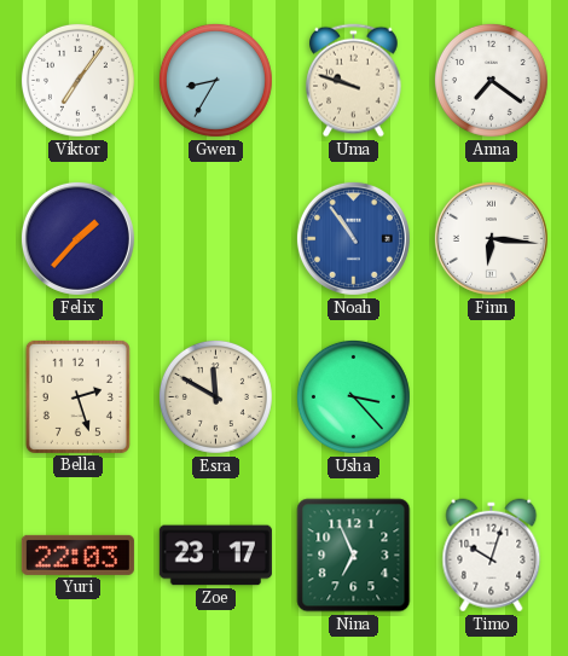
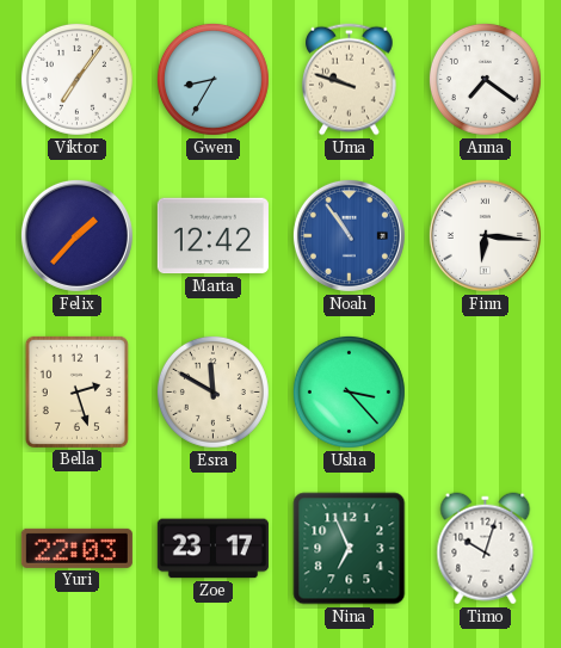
Marta: none -> 12:42
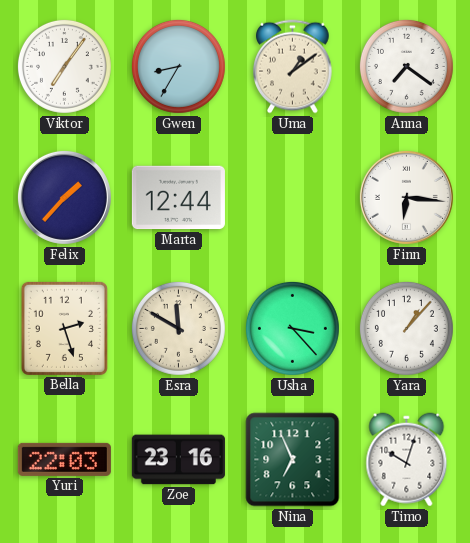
Uma: 9:48 -> 1:09
Marta: 12:42 -> 12:44
Noah: 10:54 -> none
Yara: none -> 1:07
Zoe: 23:17 -> 23:16
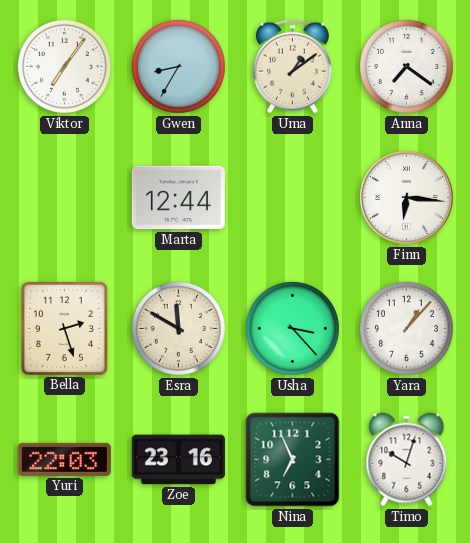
Felix: 1:37 -> none
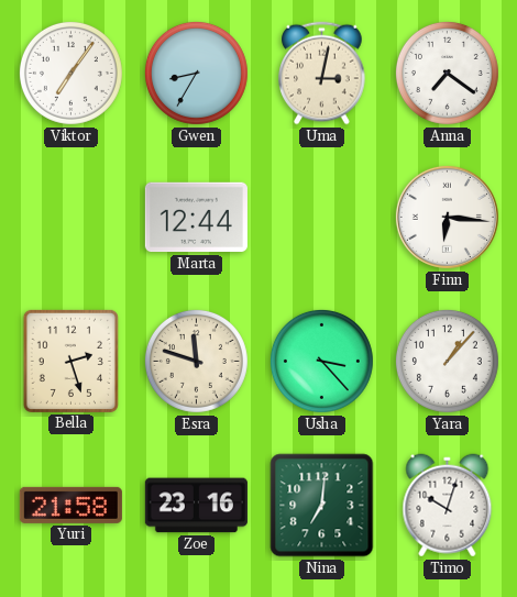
Uma: 1:09 -> 3:02
Esra: 11:50 -> 11:48
Yuri: 22:03 -> 21:58
Nina: 6:56 -> 7:01
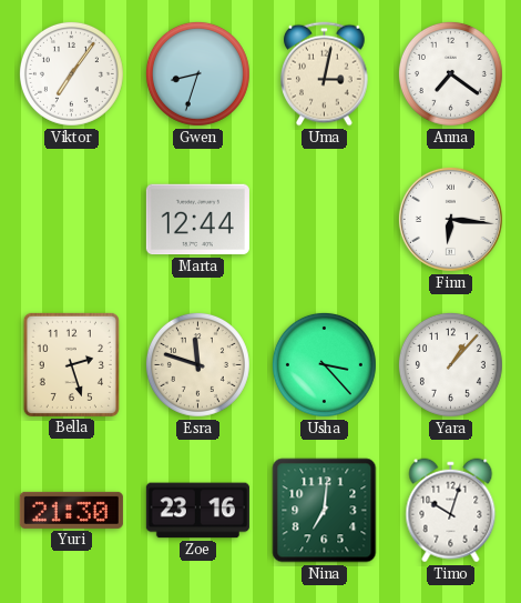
Gwen: 8:35 -> 8:33
Yuri: 21:58 -> 21:30
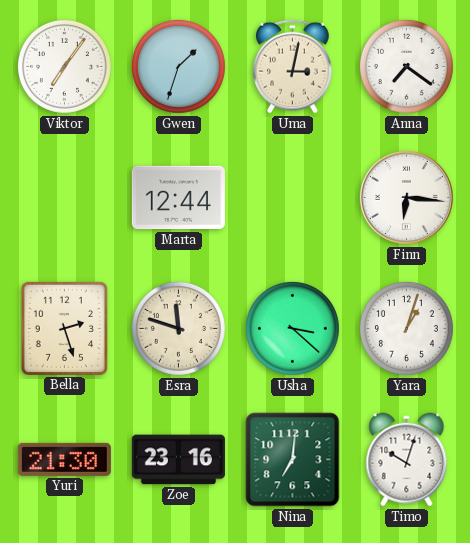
Gwen: 8:33 -> 1:33
Usha: 3:23 -> 3:22
Yara: 1:07 -> 1:03
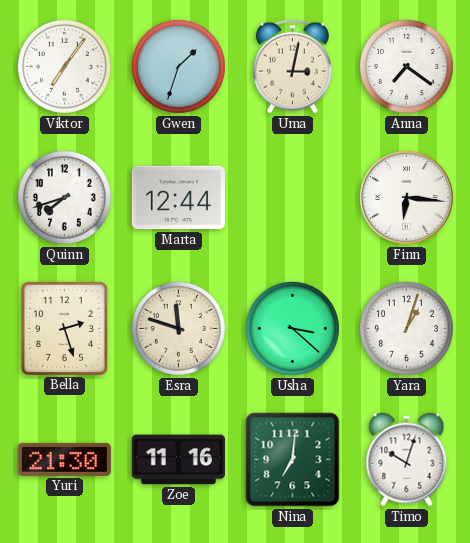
Quinn: none -> 7:42
Zoe: 23:16 -> 11:16
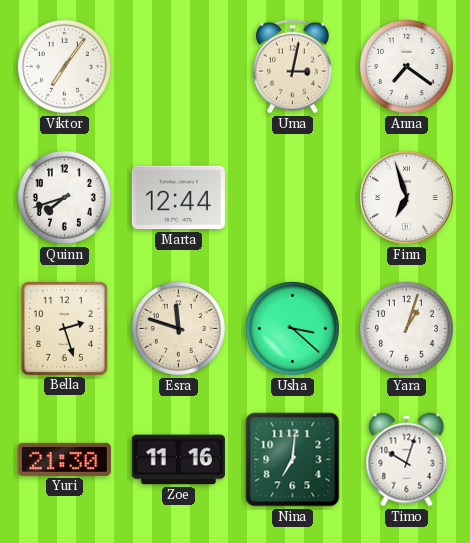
Gwen: 1:33 -> none
Finn: 6:16 -> 6:57
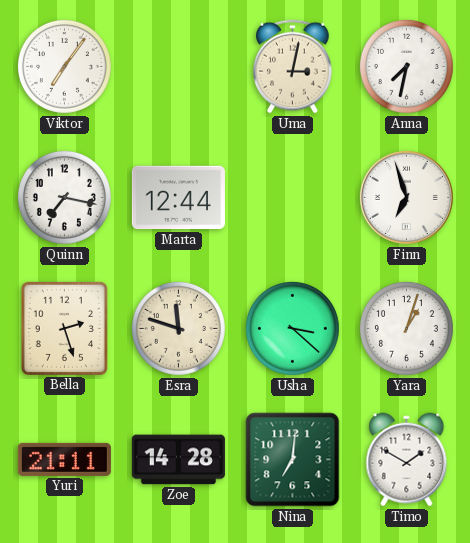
Anna: 7:21 -> 7:32
Quinn: 7:42 -> 7:17
Yuri: 21:30 -> 21:11
Zoe: 11:16 -> 14:28
Timo: 10:03 -> 1:50
